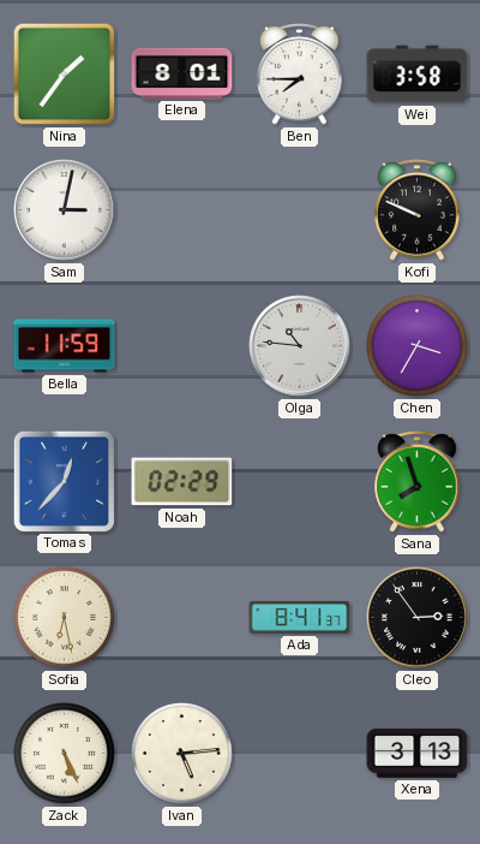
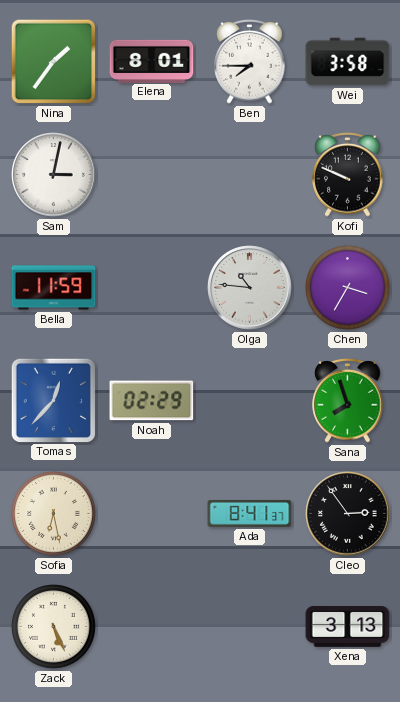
Ivan: 5:14 -> none
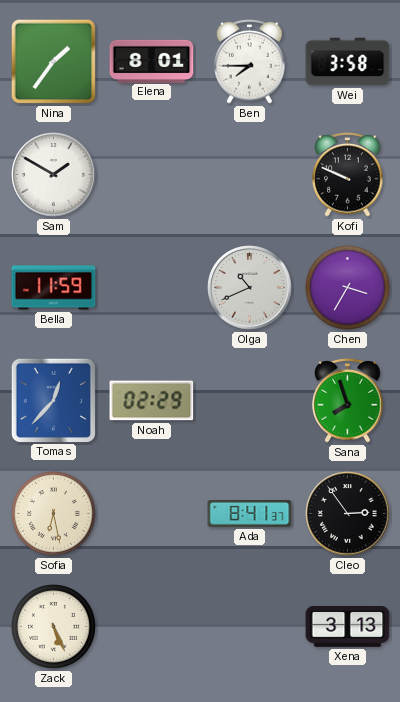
Sam: 3:02 -> 1:50
Olga: 10:46 -> 10:41
